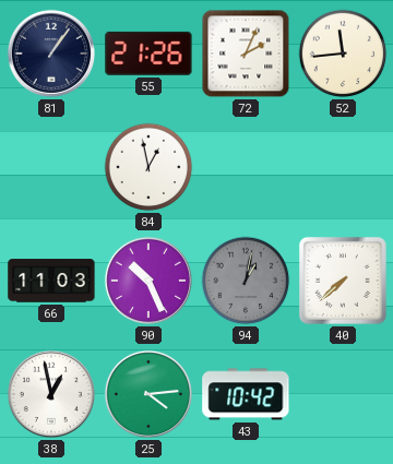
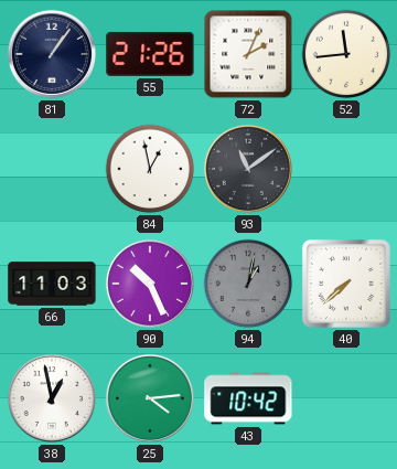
93: none -> 11:09
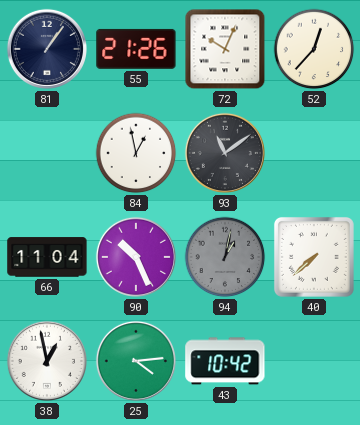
72: 2:04 -> 10:04
52: 11:44 -> 12:37
66: 11:03 -> 11:04
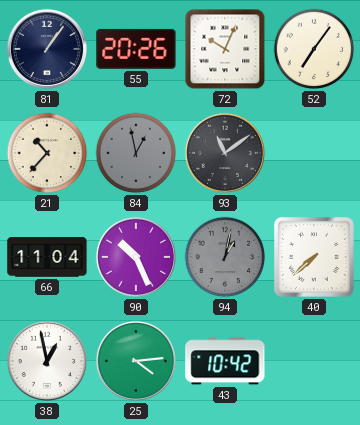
55: 21:26 -> 20:26
52: 12:37 -> 7:06
21: none -> 10:37
84 dial: white -> grey
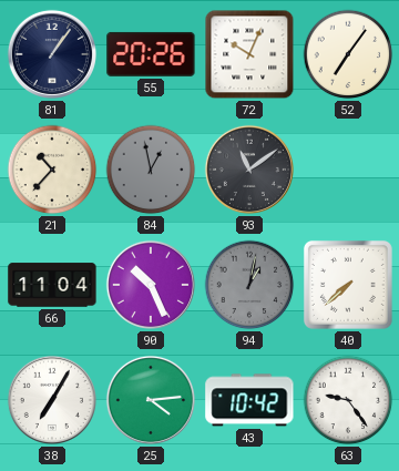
38: 12:58 -> 7:05
63: none -> 9:24
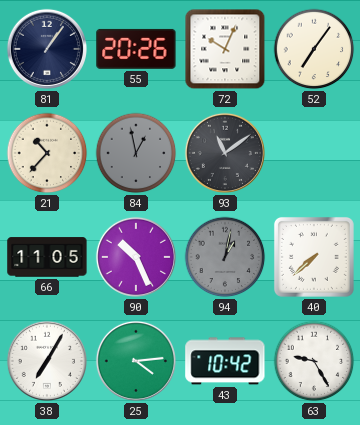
66: 11:04 -> 11:05
63: 9:24 -> 9:25
